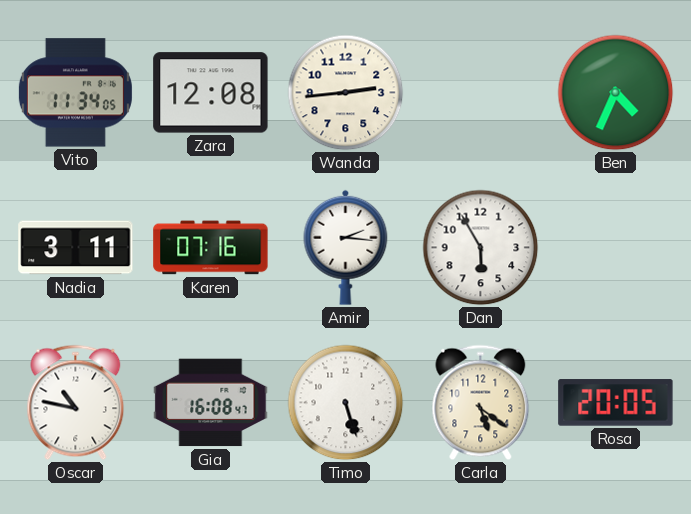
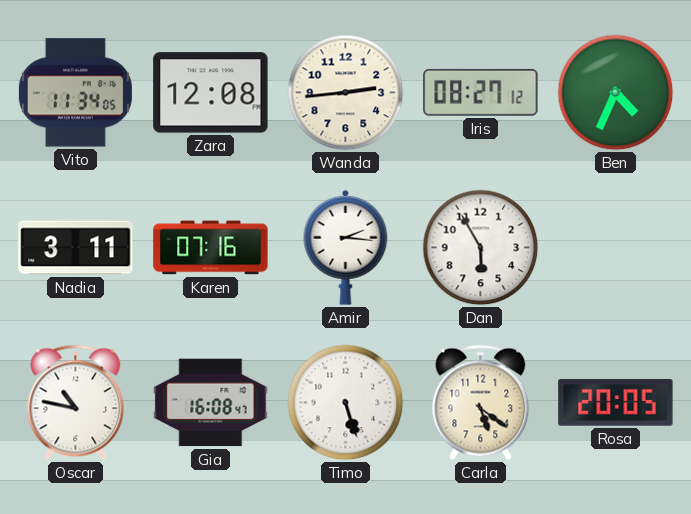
Iris: none -> 08:27
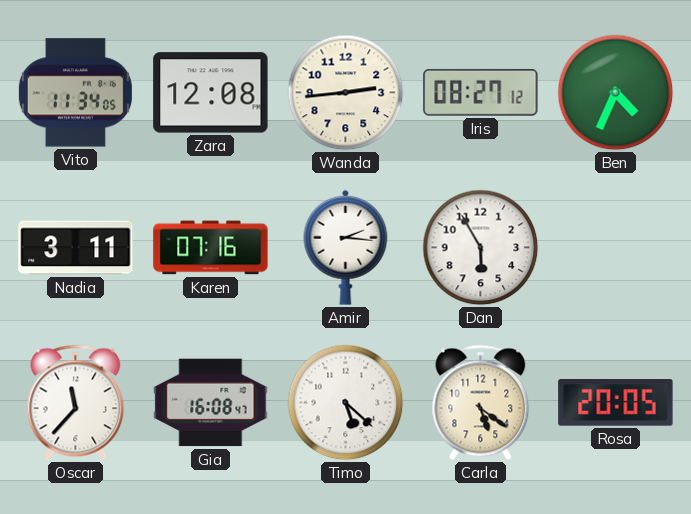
Oscar: 10:47 -> 11:37
Timo: 5:27 -> 5:22
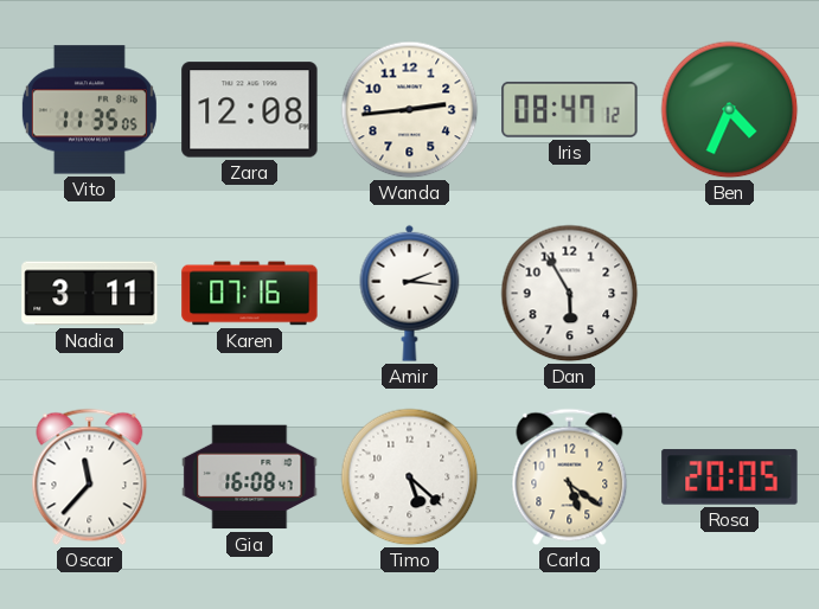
Vito: 11:34 -> 11:35
Iris: 08:27 -> 08:47
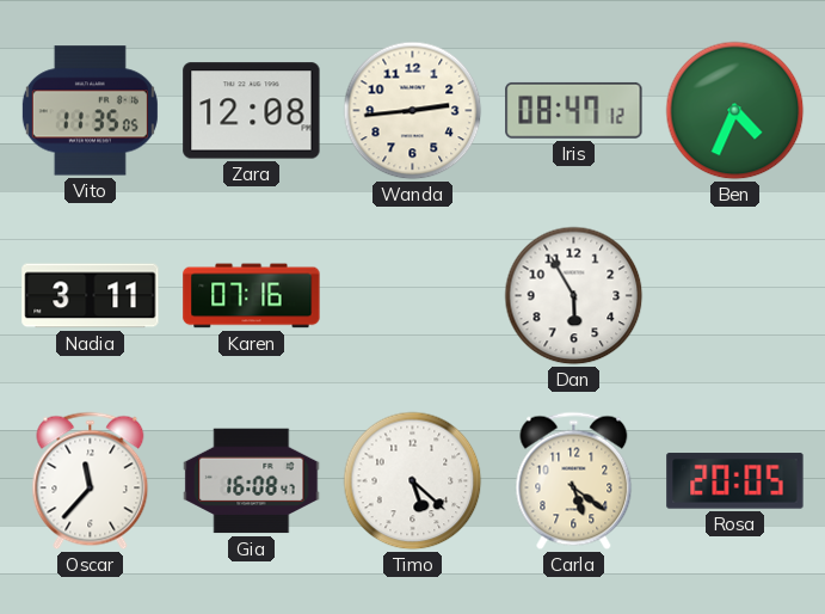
Amir: 2:16 -> none
